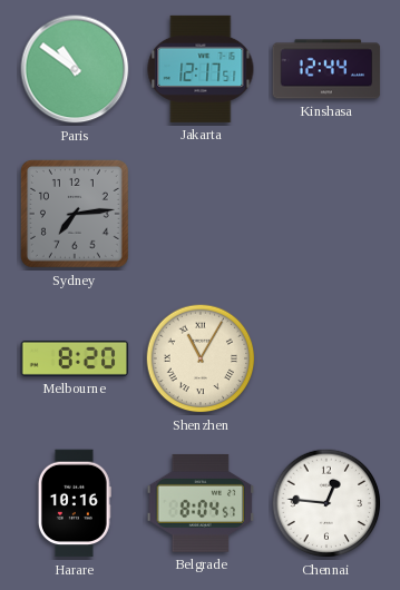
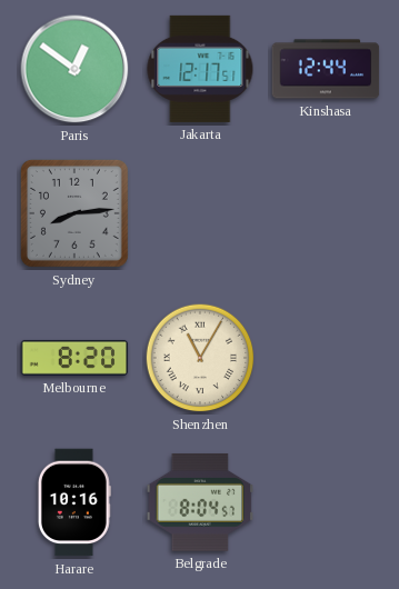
Paris: 10:51 -> 12:51
Sydney: 7:14 -> 8:14
Chennai: 12:46 -> none
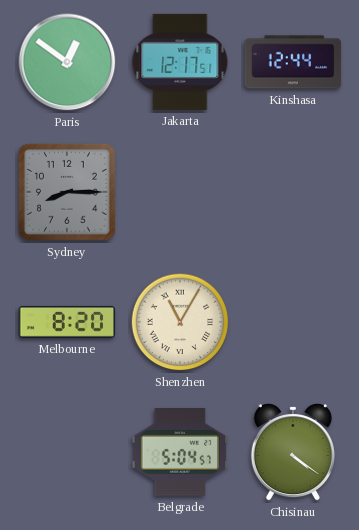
Sydney: 8:14 -> 8:15
Harare: 10:16 -> none
Belgrade: 8:04 -> 5:04
Chisinau: none -> 4:21
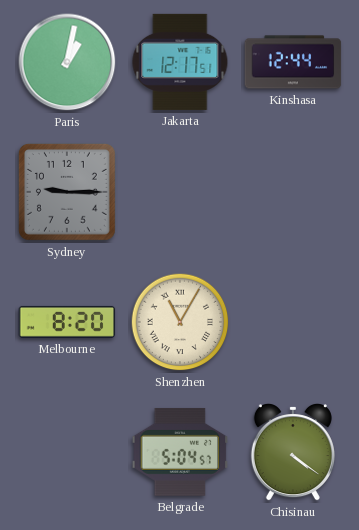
Paris: 12:51 -> 1:02
Sydney: 8:15 -> 9:15
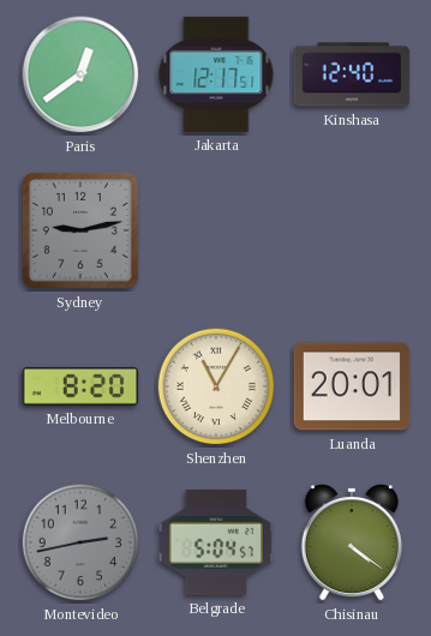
Paris: 1:02 -> 12:39
Kinshasa: 12:44 -> 12:40
Sydney: 9:15 -> 9:13
Luanda: none -> 20:01
Montevideo: none -> 2:43
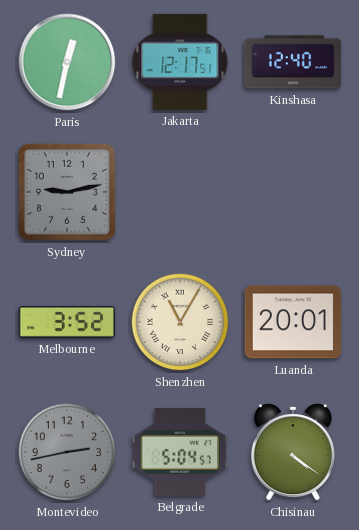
Paris: 12:39 -> 12:32
Melbourne: 8:20 -> 3:52
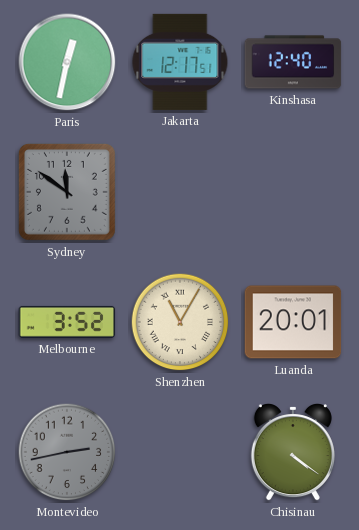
Sydney: 9:13 -> 11:51
Belgrade: 5:04 -> none
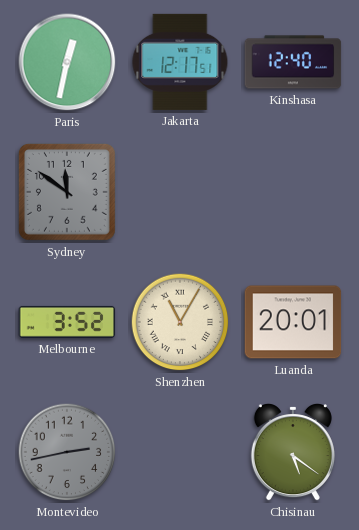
Chisinau: 4:21 -> 5:21
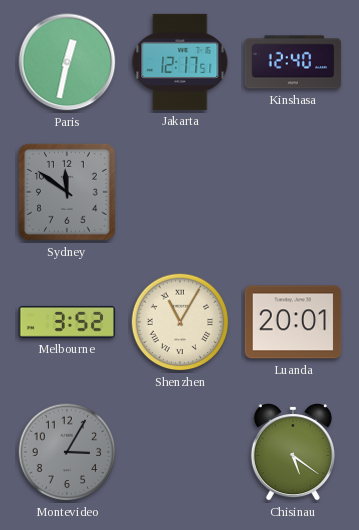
Montevideo: 2:43 -> 3:05
